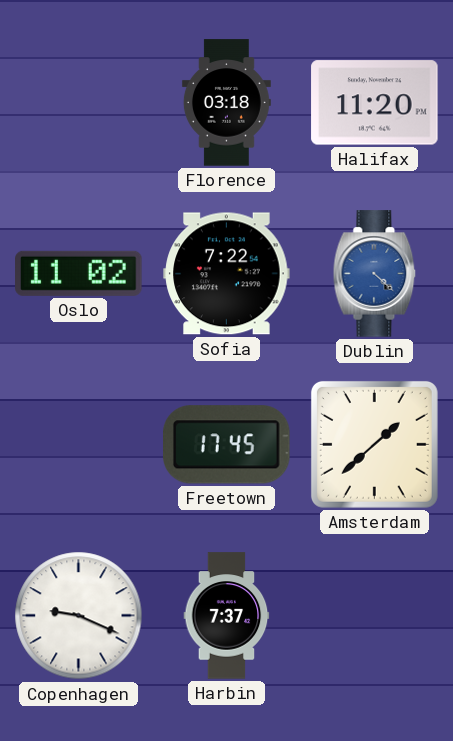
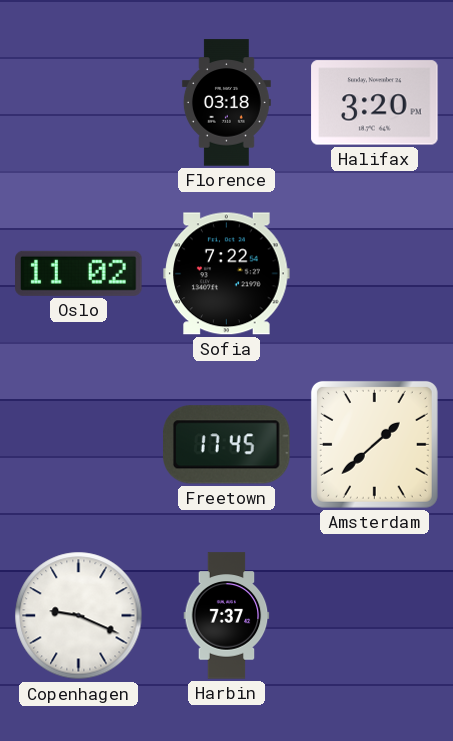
Halifax: 11:20 -> 3:20
Dublin: 4:22 -> none
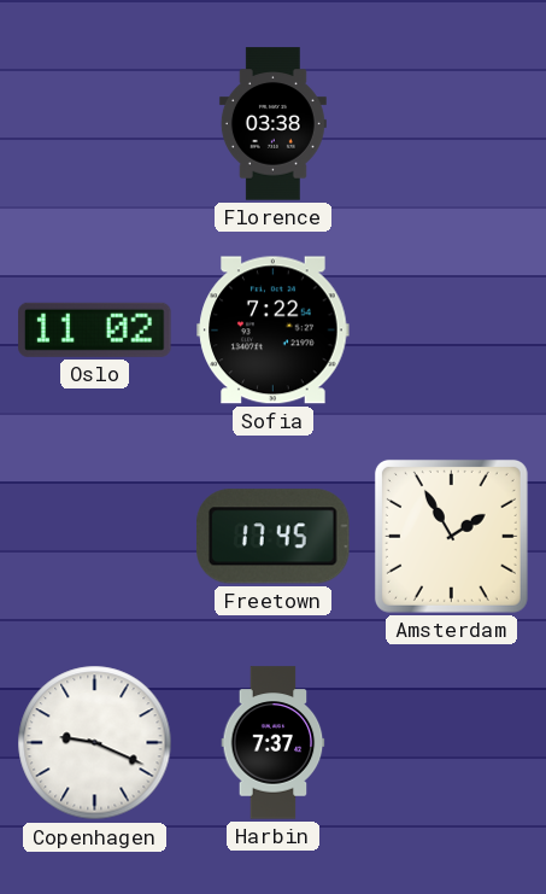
Florence: 03:18 -> 03:38
Halifax: 3:20 -> none
Amsterdam: 1:38 -> 1:55
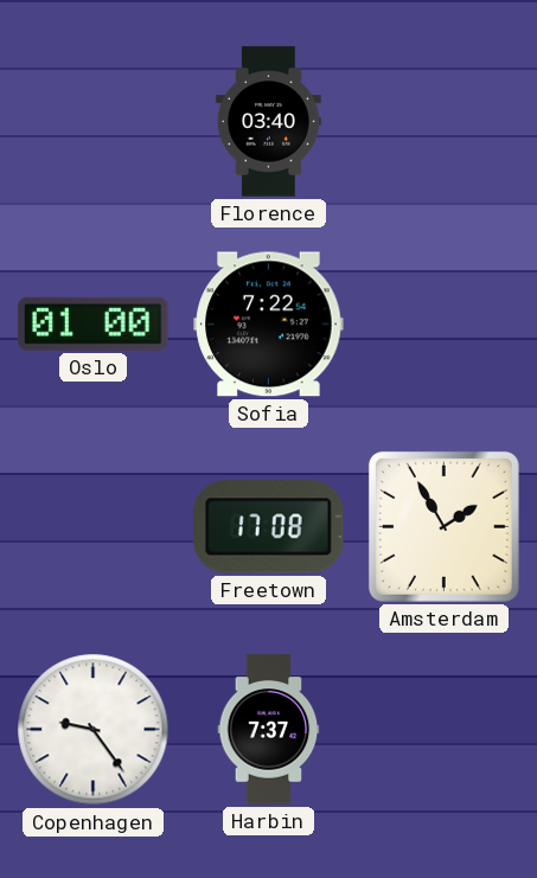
Florence: 03:38 -> 03:40
Oslo: 11:02 -> 01:00
Freetown: 17:45 -> 17:08
Copenhagen: 9:19 -> 9:24
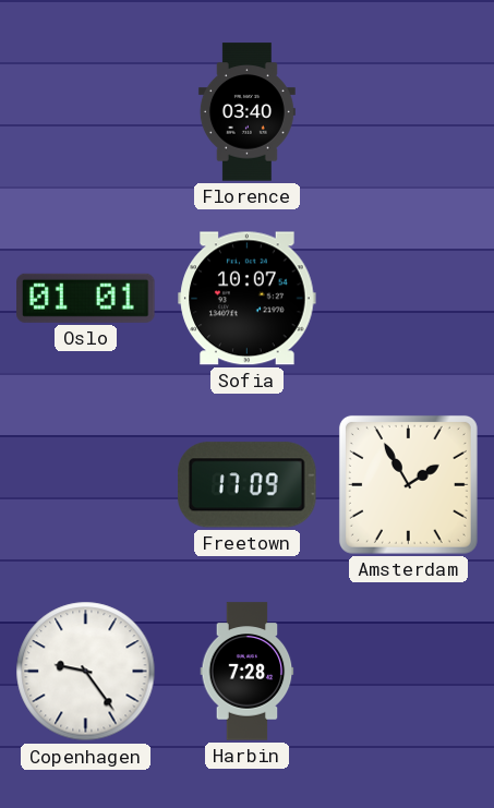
Oslo: 01:00 -> 01:01
Sofia: 7:22 -> 10:07
Freetown: 17:08 -> 17:09
Harbin: 7:37 -> 7:28
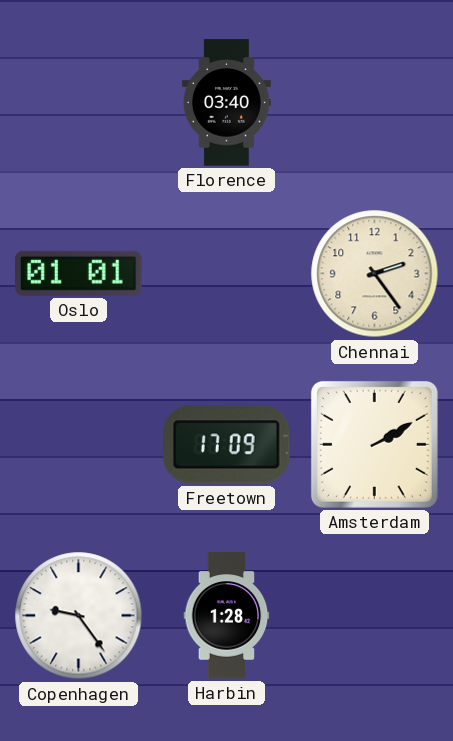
Sofia: 10:07 -> none
Chennai: none -> 2:24
Amsterdam: 1:55 -> 2:10
Harbin: 7:28 -> 1:28
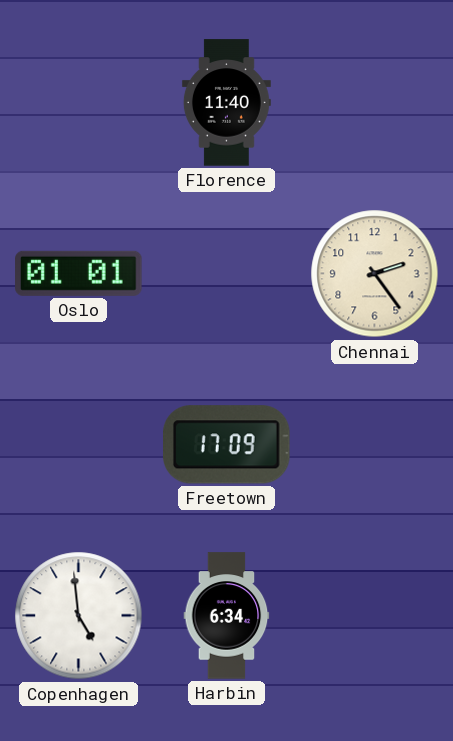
Florence: 03:40 -> 11:40
Amsterdam: 2:10 -> none
Copenhagen: 9:24 -> 4:59
Harbin: 1:28 -> 6:34
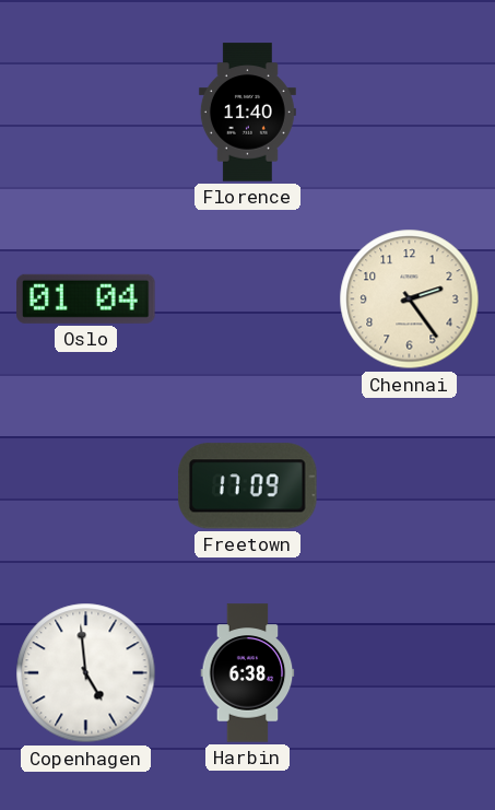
Oslo: 01:01 -> 01:04
Harbin: 6:34 -> 6:38
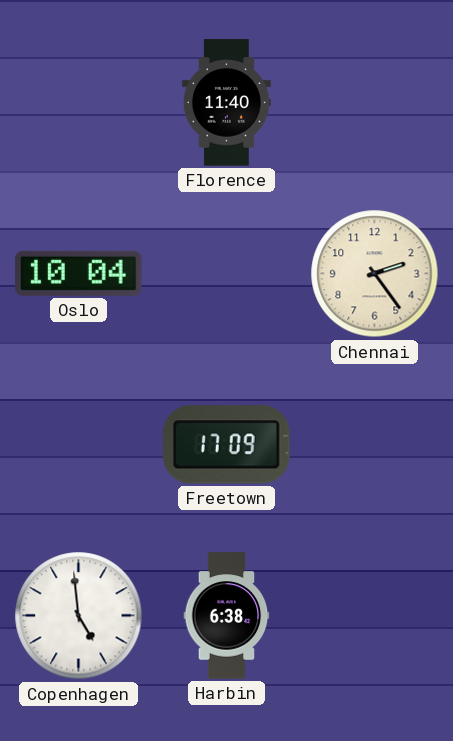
Oslo: 01:04 -> 10:04
